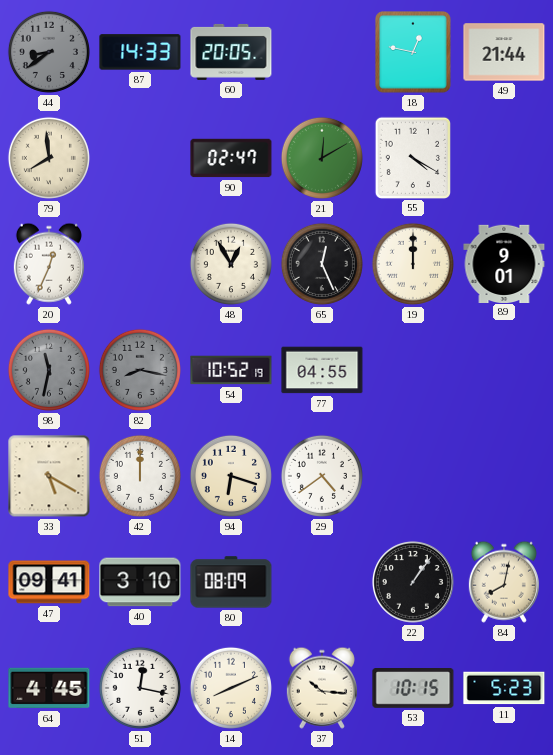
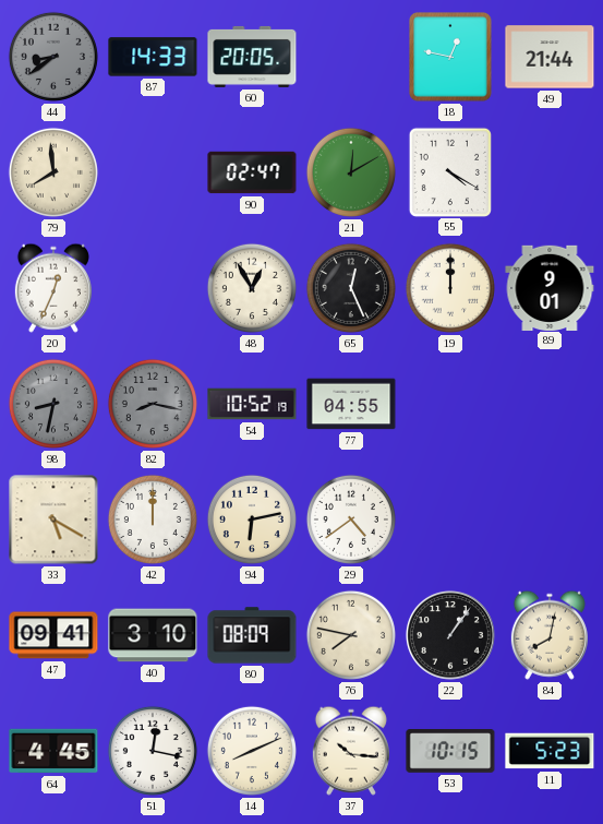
98: 11:32 -> 8:32
94: 6:18 -> 6:13
76: none -> 7:47
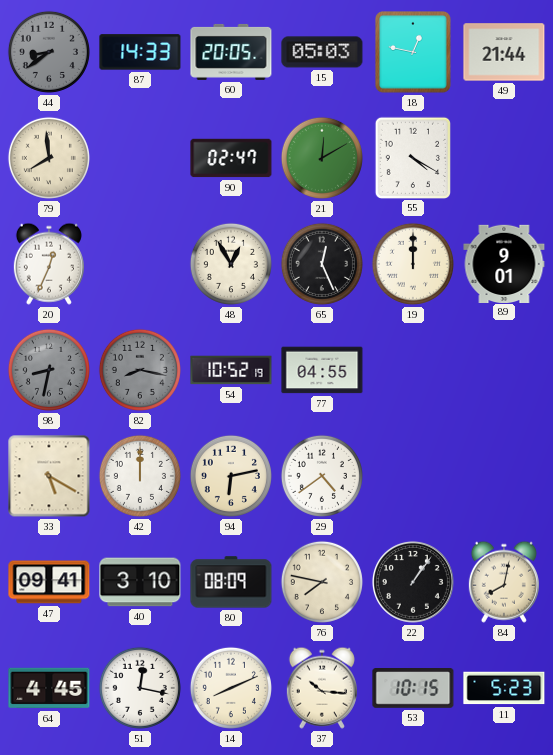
15: none -> 05:03
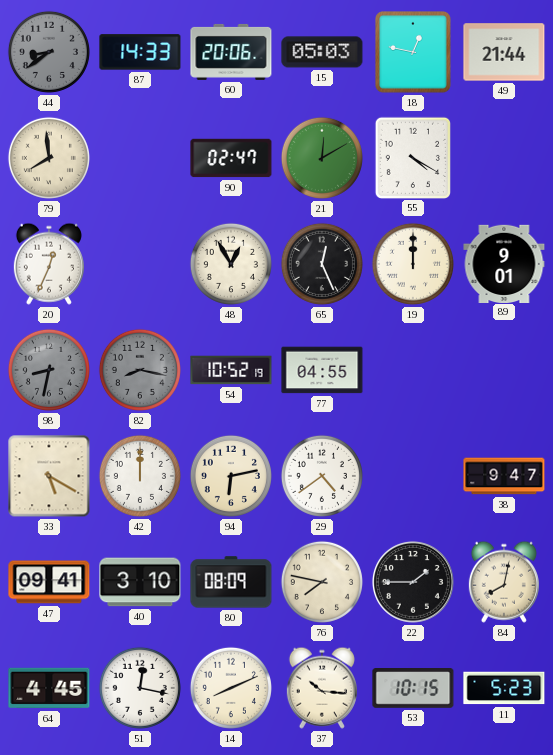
60: 20:05 -> 20:06
38: none -> 9:47
22: 1:06 -> 1:45
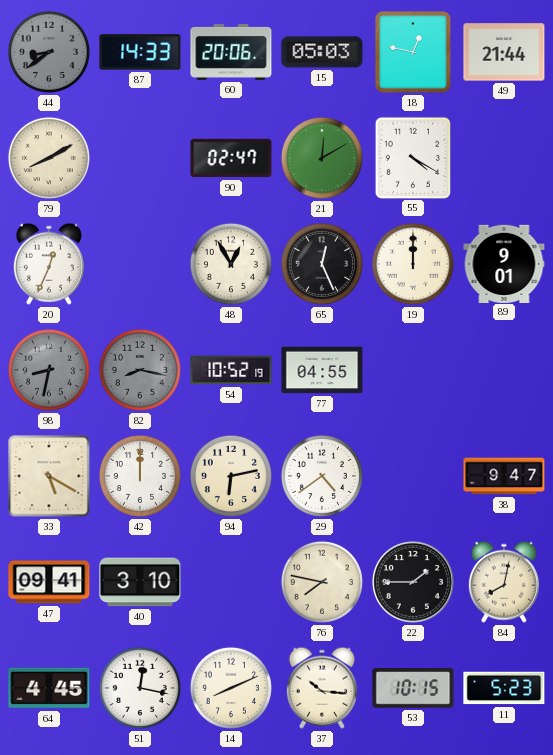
79: 7:59 -> 8:10
80: 08:09 -> none
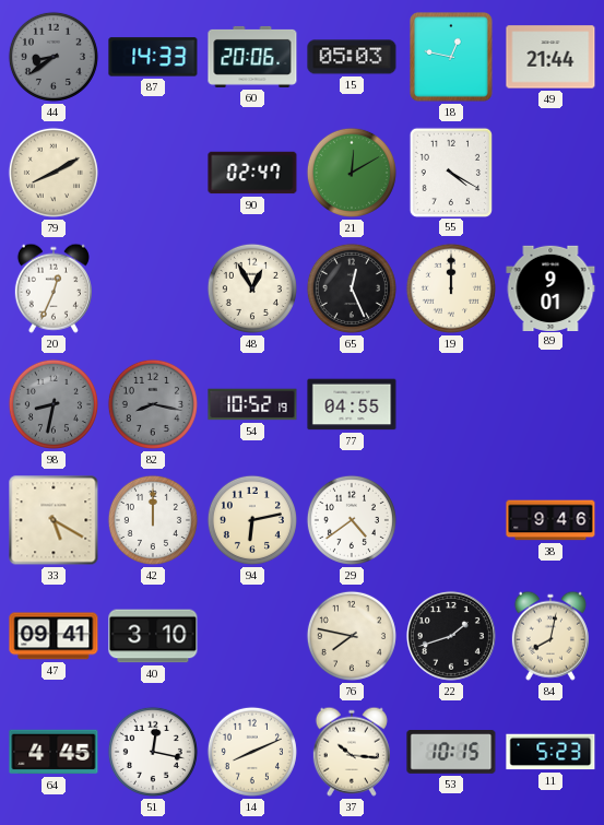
38: 9:47 -> 9:46
22: 1:45 -> 1:42
